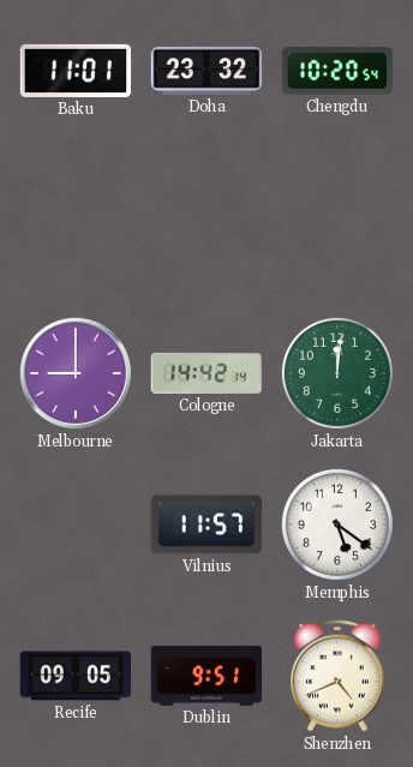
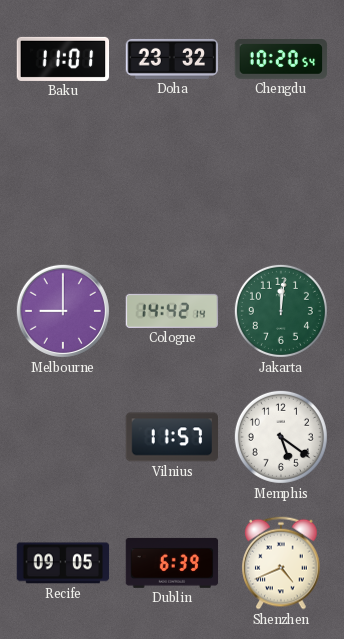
Dublin: 9:51 -> 6:39
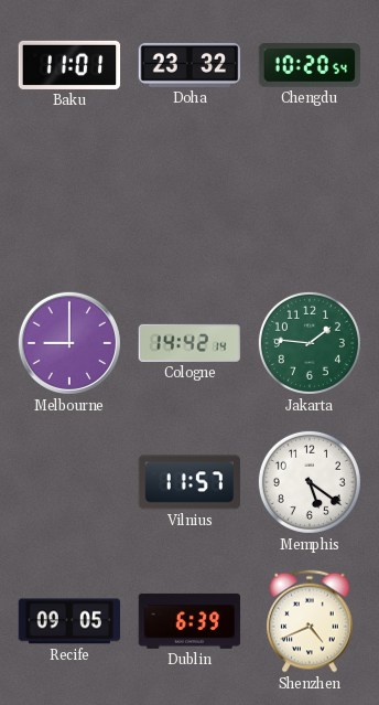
Jakarta: 12:01 -> 1:46
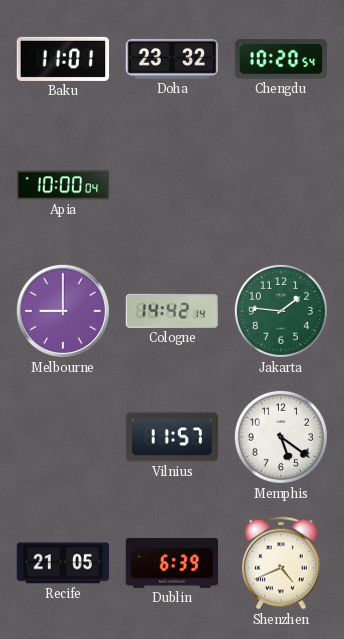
Apia: none -> 10:00
Recife: 09:05 -> 21:05
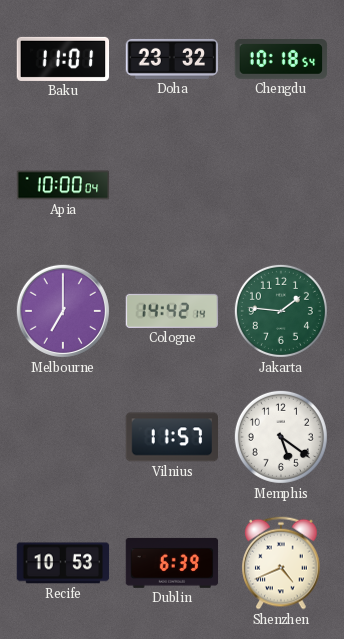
Chengdu: 10:20 -> 10:18
Melbourne: 9:00 -> 7:00
Recife: 21:05 -> 10:53
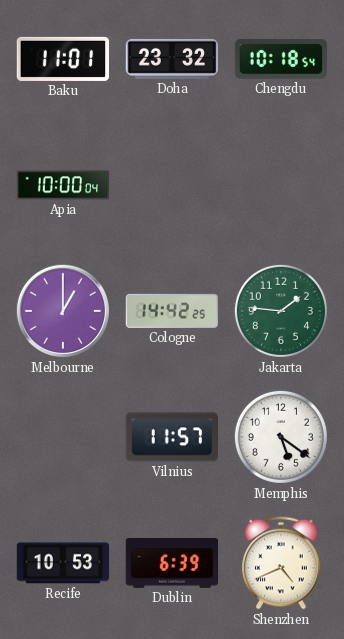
Melbourne: 7:00 -> 1:00
Cologne: 14:42:14 -> 14:42:25
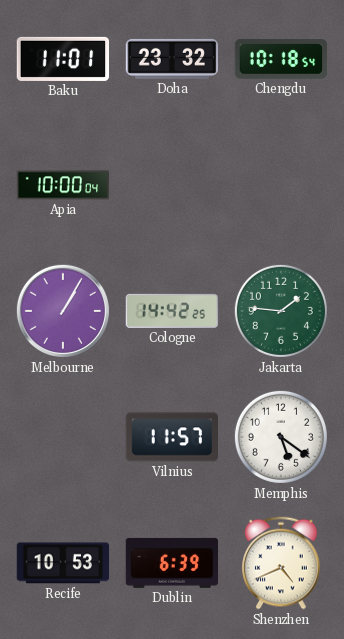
Melbourne: 1:00 -> 1:05
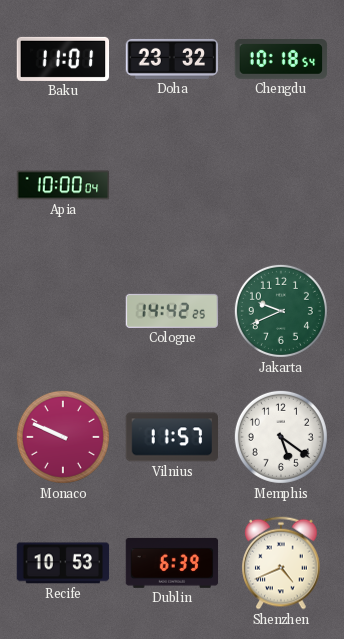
Melbourne: 1:05 -> none
Jakarta: 1:46 -> 9:41
Monaco: none -> 9:49
